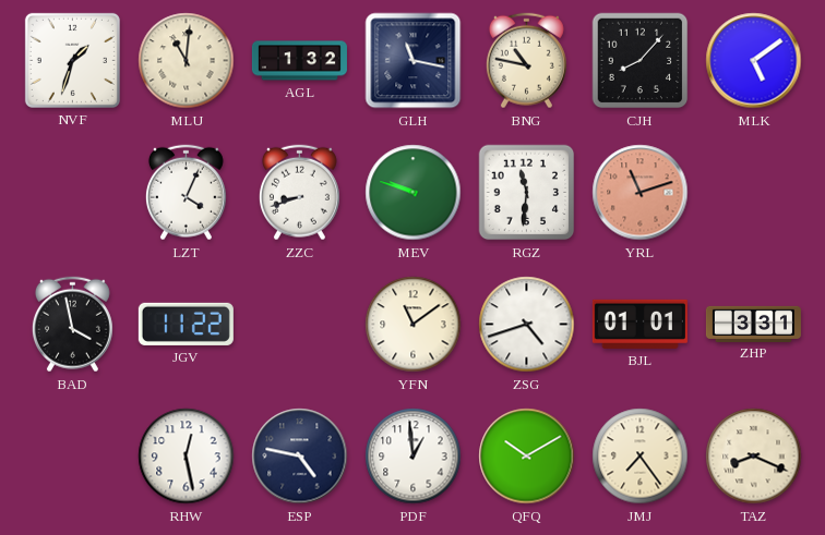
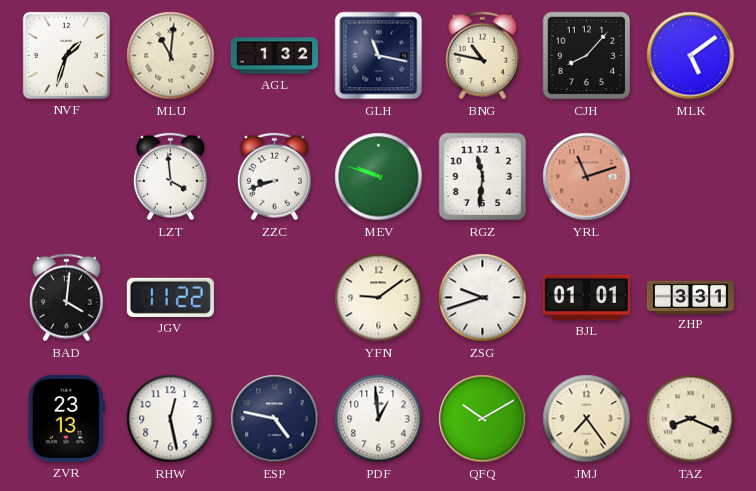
LZT: 4:04 -> 3:59
BAD: 3:58 -> 4:01
YFN: 11:09 -> 9:09
ZSG: 4:42 -> 9:42
ZVR: none -> 23:13
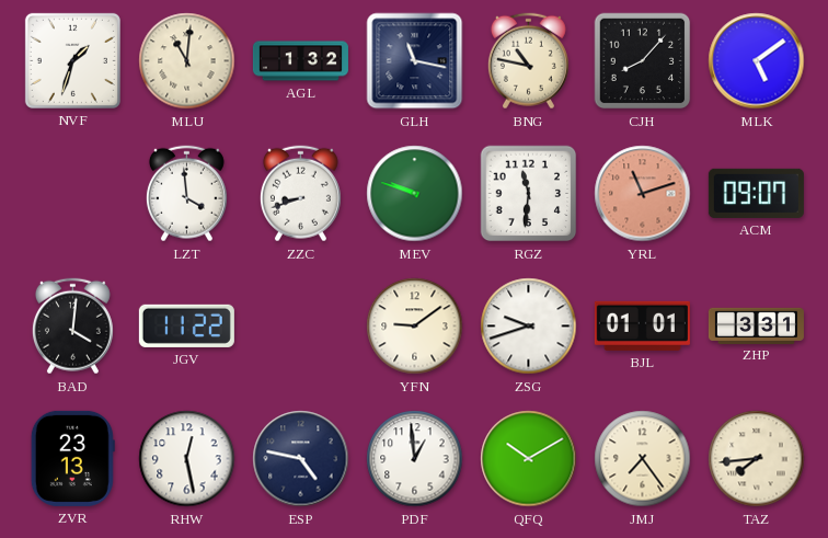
ACM: none -> 09:07
TAZ: 8:19 -> 7:44
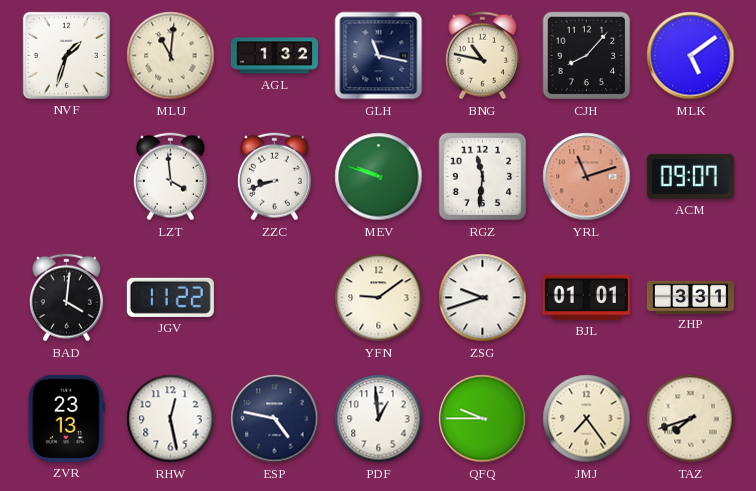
QFQ: 10:10 -> 9:45
TAZ: 7:44 -> 7:42
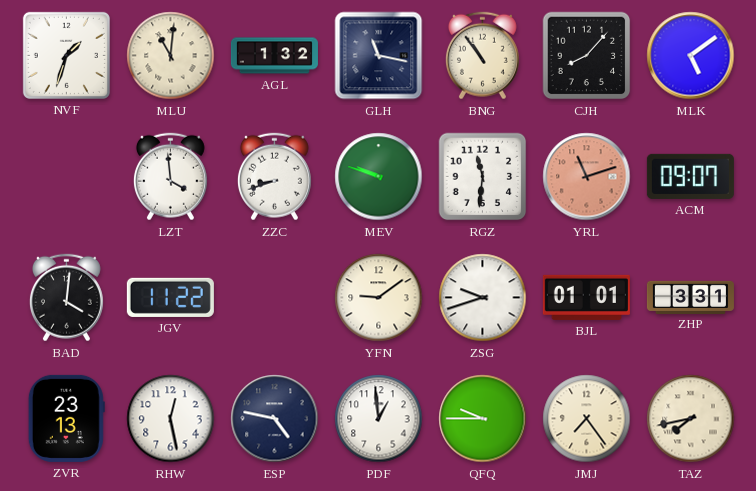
BNG: 10:47 -> 10:54
TAZ: 7:42 -> 7:43
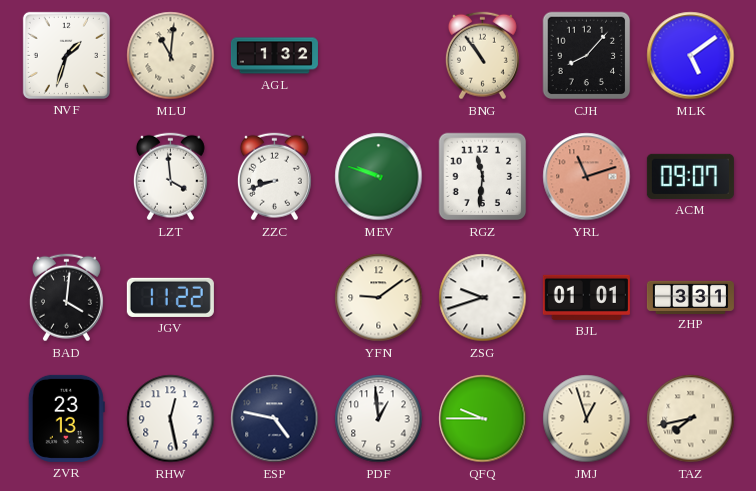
GLH: 11:17 -> none
JMJ: 7:24 -> 12:57
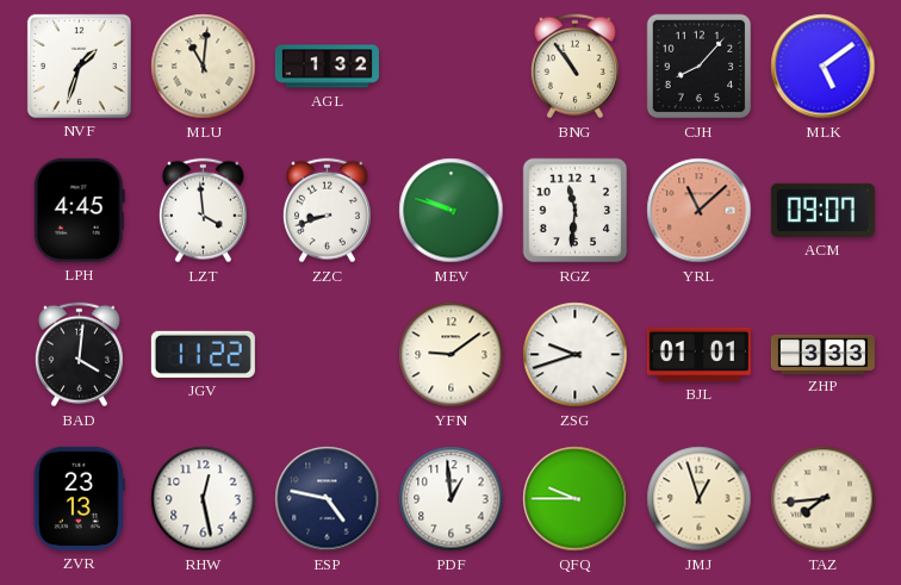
LPH: none -> 4:45
YRL: 11:12 -> 11:08
ZHP: 3:31 -> 3:33
TAZ: 7:43 -> 7:44
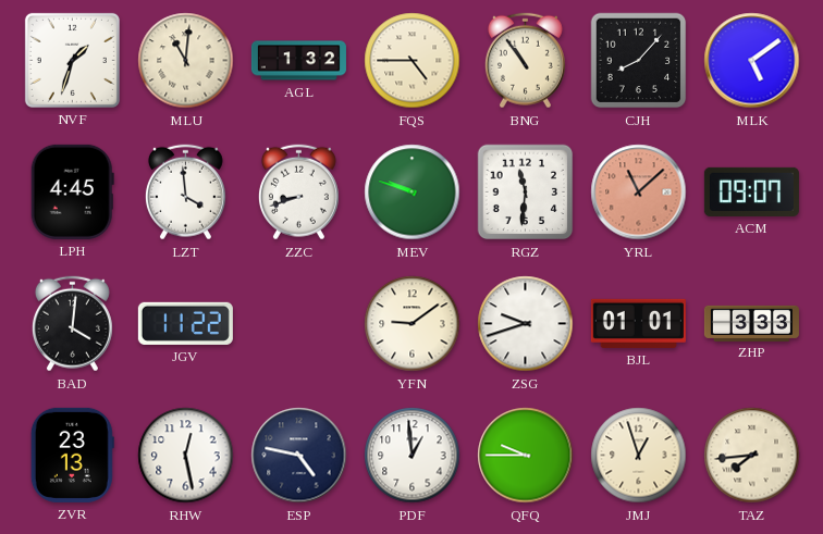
FQS: none -> 4:45
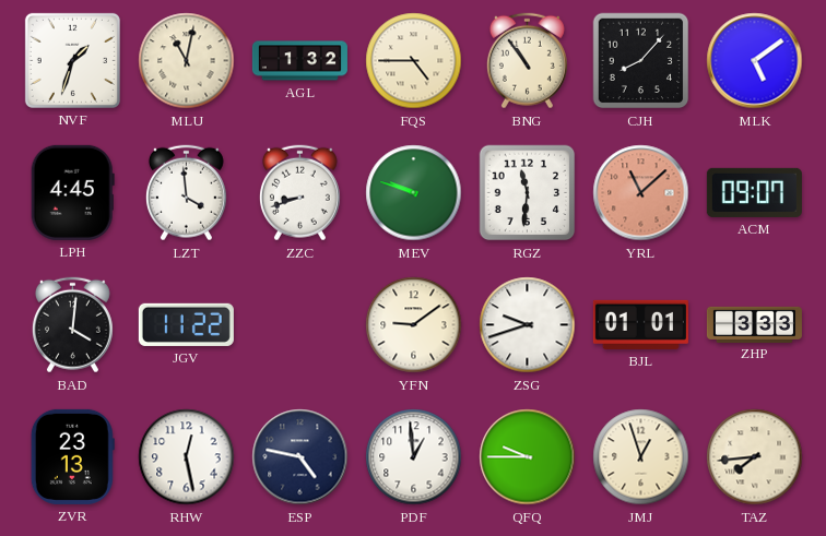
MLU: 11:01 -> 11:02
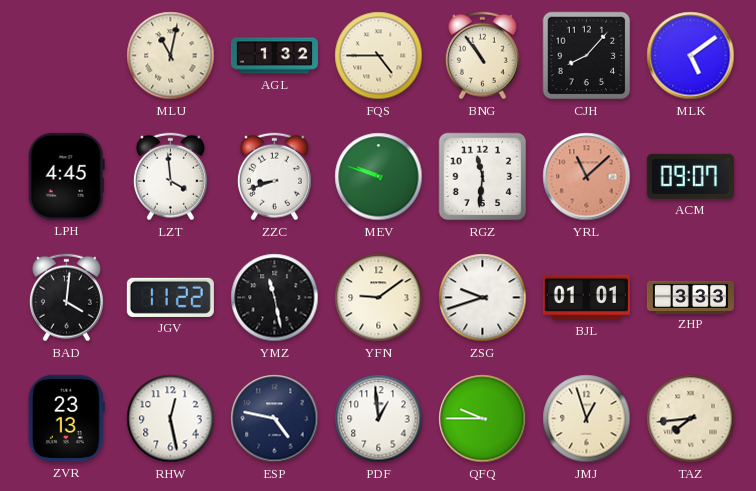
NVF: 1:33 -> none
YMZ: none -> 11:28
